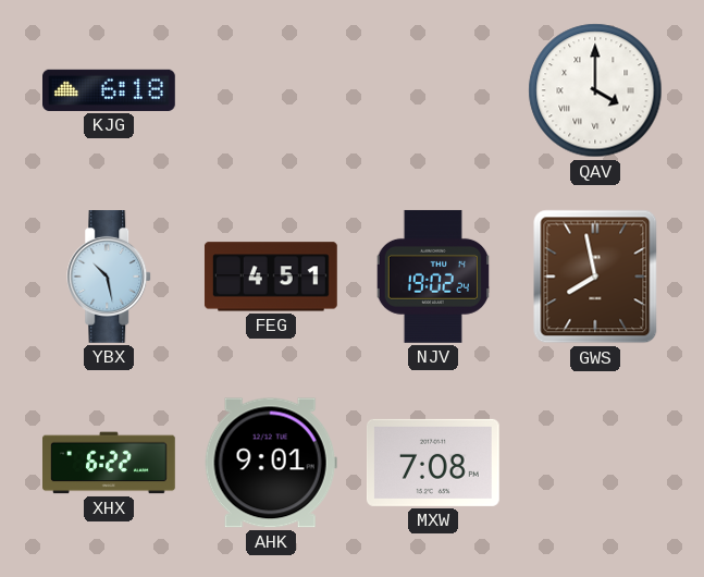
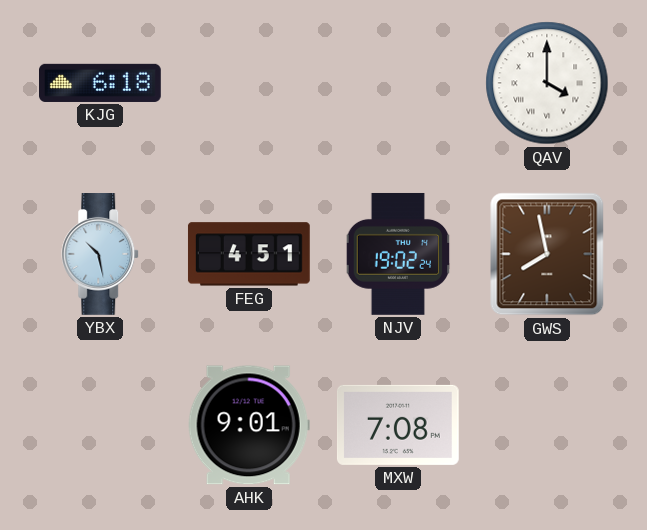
XHX: 6:22 -> none
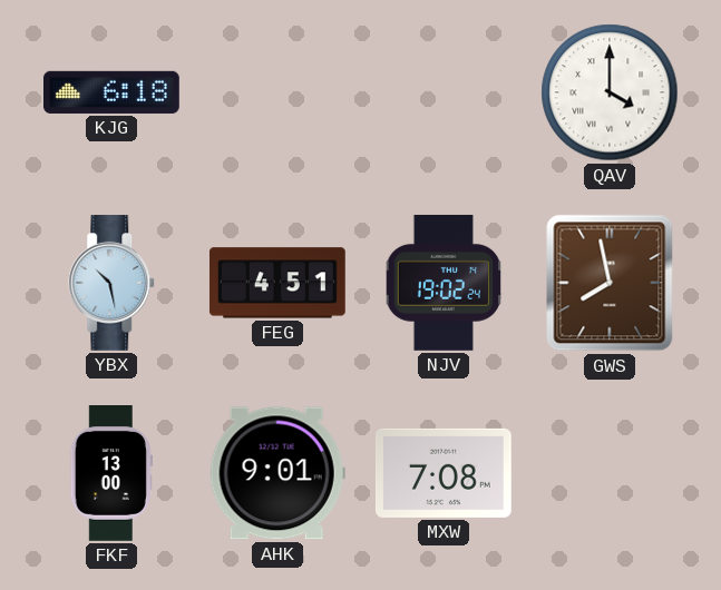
FKF: none -> 13:00
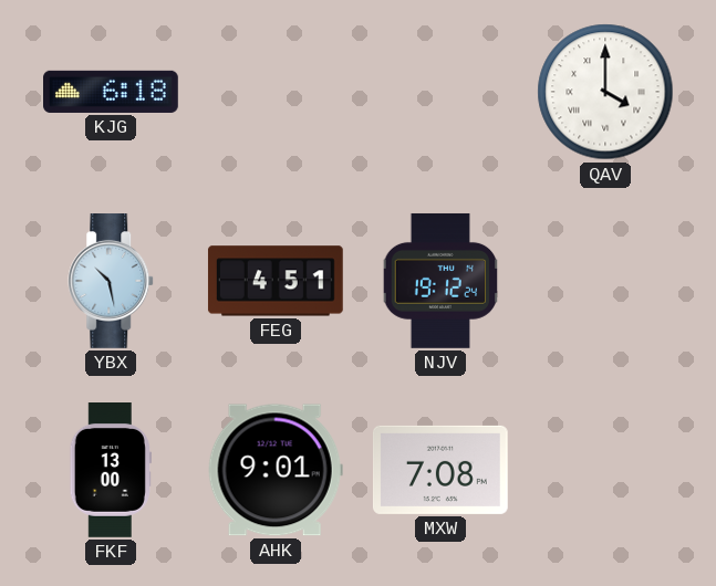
NJV: 19:02 -> 19:12
GWS: 7:58 -> none
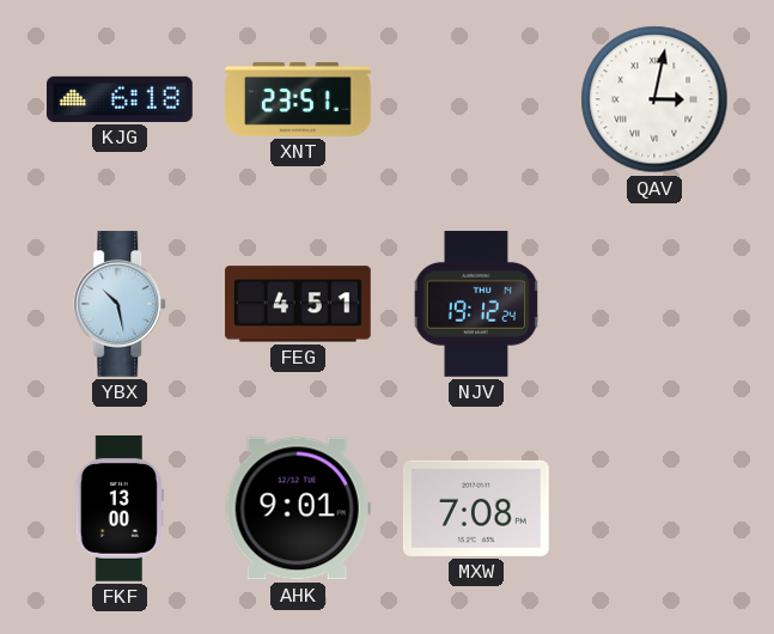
XNT: none -> 23:51
QAV: 4:00 -> 3:02
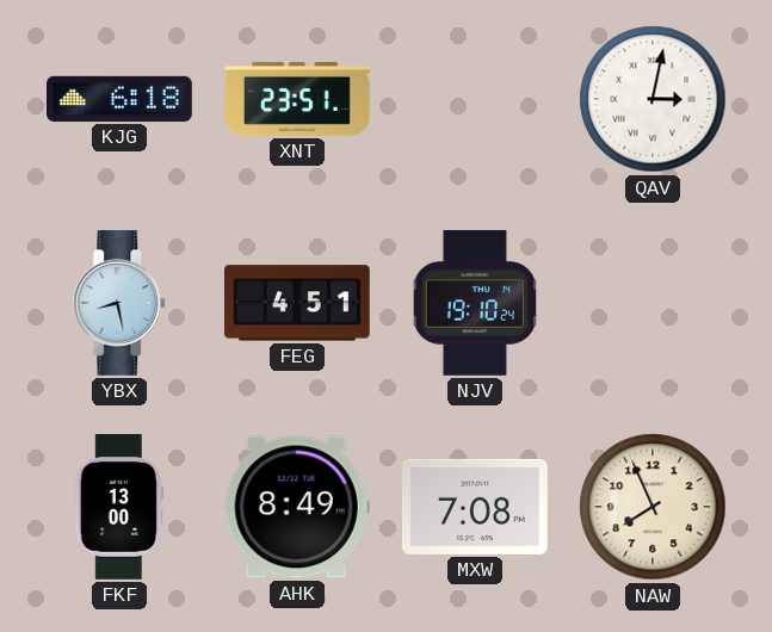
YBX: 10:28 -> 8:28
NJV: 19:12 -> 19:10
AHK: 9:01 -> 8:49
NAW: none -> 7:56
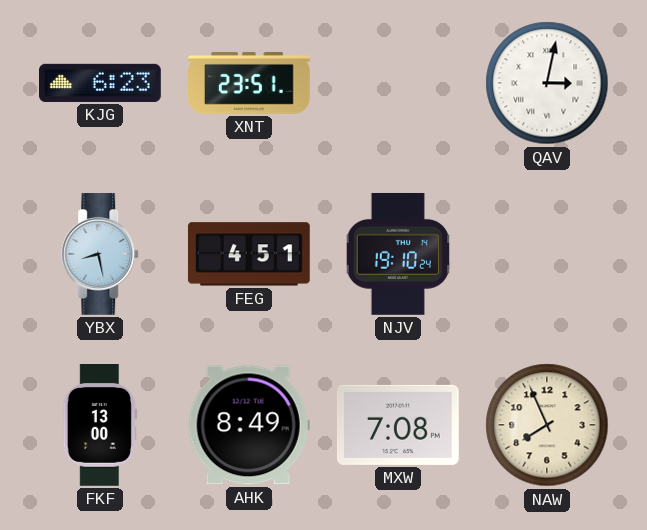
KJG: 6:18 -> 6:23
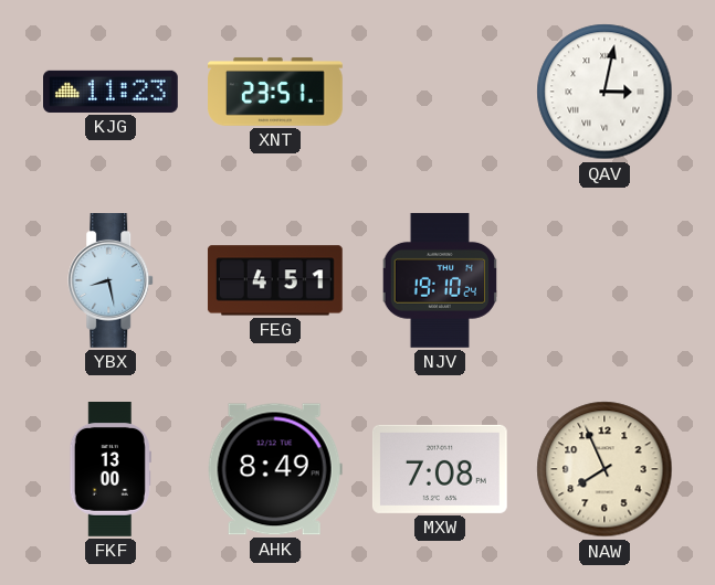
KJG: 6:23 -> 11:23
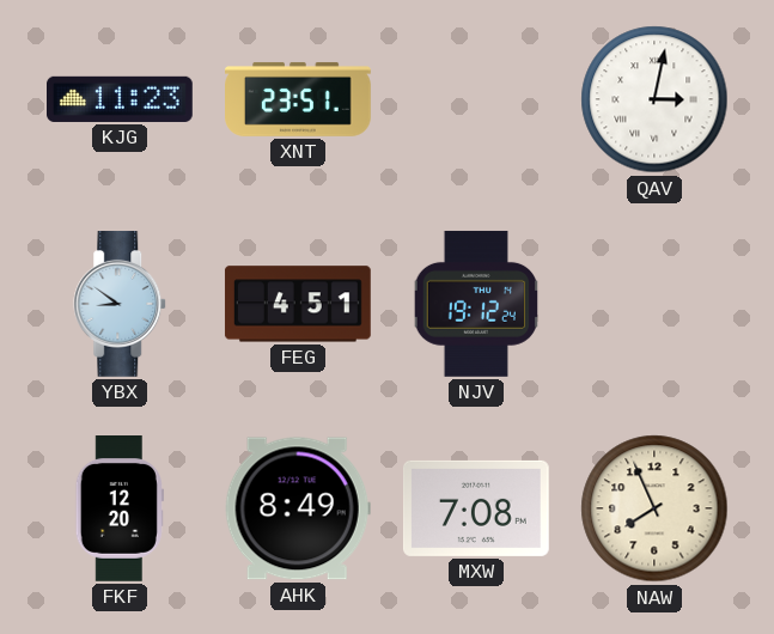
YBX: 8:28 -> 8:51
NJV: 19:10 -> 19:12
FKF: 13:00 -> 12:20
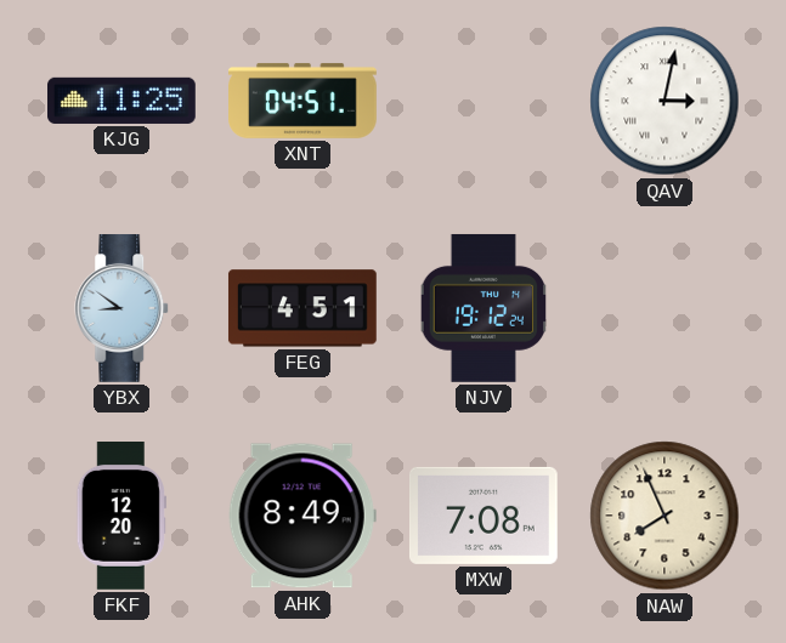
KJG: 11:23 -> 11:25
XNT: 23:51 -> 04:51
